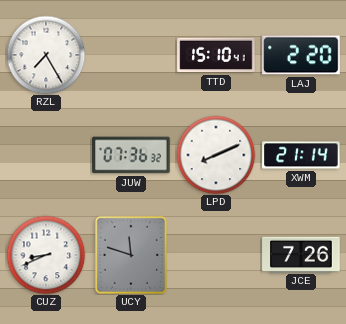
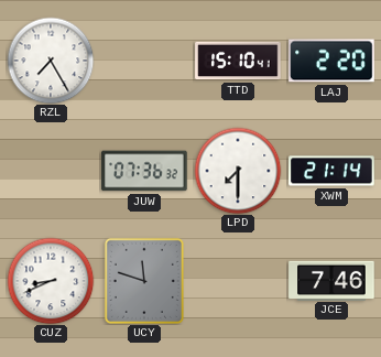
LPD: 8:11 -> 7:30
JCE: 7:26 -> 7:46
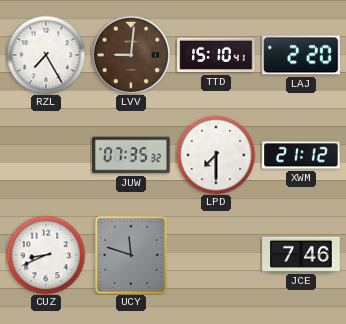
LVV: none -> 9:01
JUW: 07:36 -> 07:35
XWM: 21:14 -> 21:12
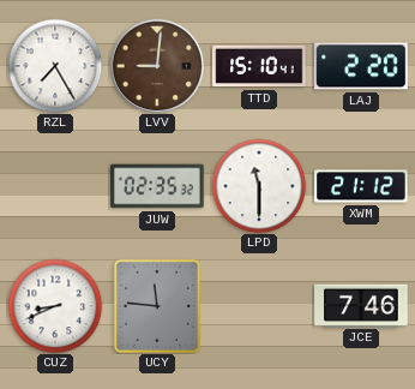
JUW: 07:35 -> 02:35
LPD: 7:30 -> 11:30
UCY: 11:48 -> 11:46
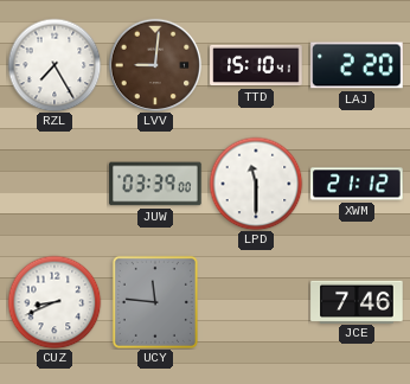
JUW: 02:35 -> 03:39
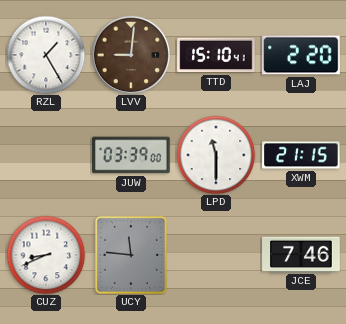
RZL: 7:25 -> 1:25
XWM: 21:12 -> 21:15
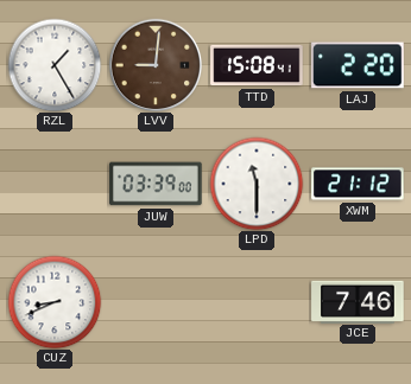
TTD: 15:10 -> 15:08
XWM: 21:15 -> 21:12
UCY: 11:46 -> none
